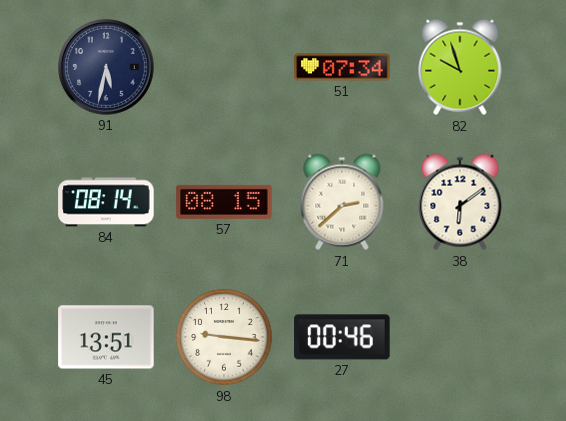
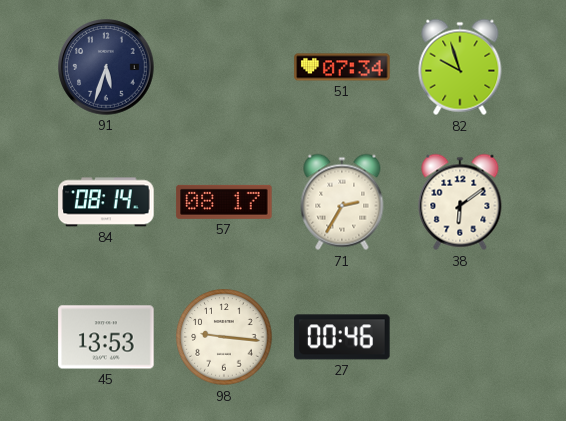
91: 5:32 -> 5:33
57: 08:15 -> 08:17
71: 2:38 -> 2:35
45: 13:51 -> 13:53
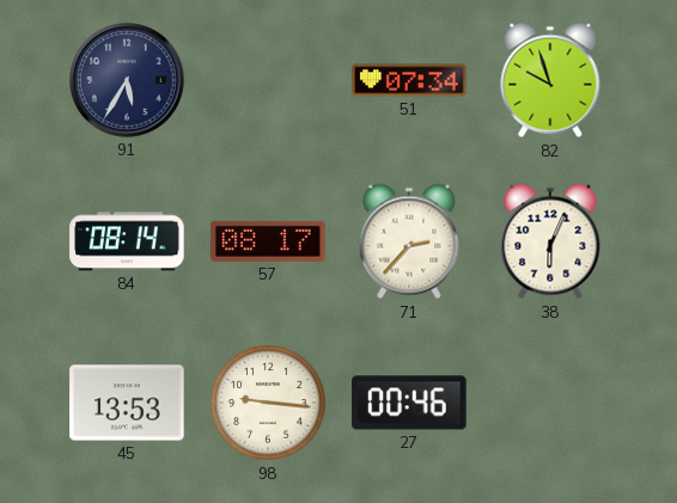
91: 5:33 -> 5:35
71: 2:35 -> 2:37
38: 6:09 -> 6:04
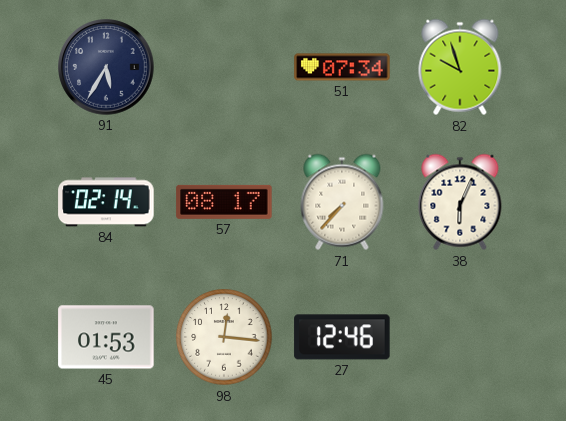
84: 08:14 -> 02:14
71: 2:37 -> 7:37
45: 13:53 -> 01:53
98: 9:16 -> 12:16
27: 00:46 -> 12:46
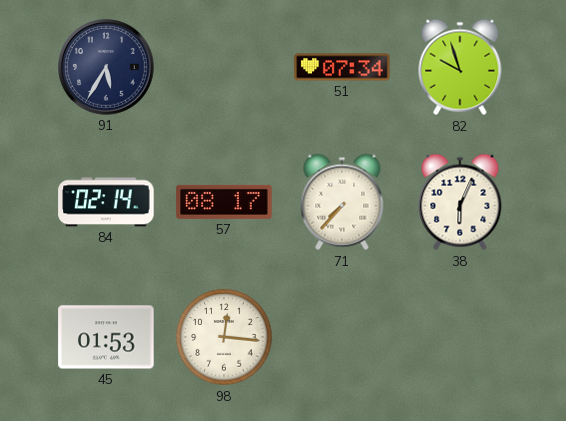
27: 12:46 -> none
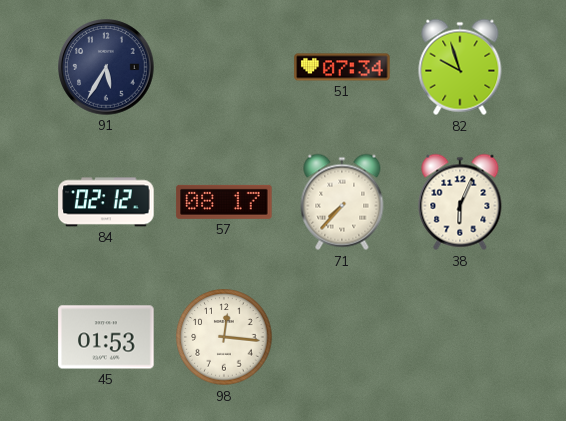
84: 02:14 -> 02:12
